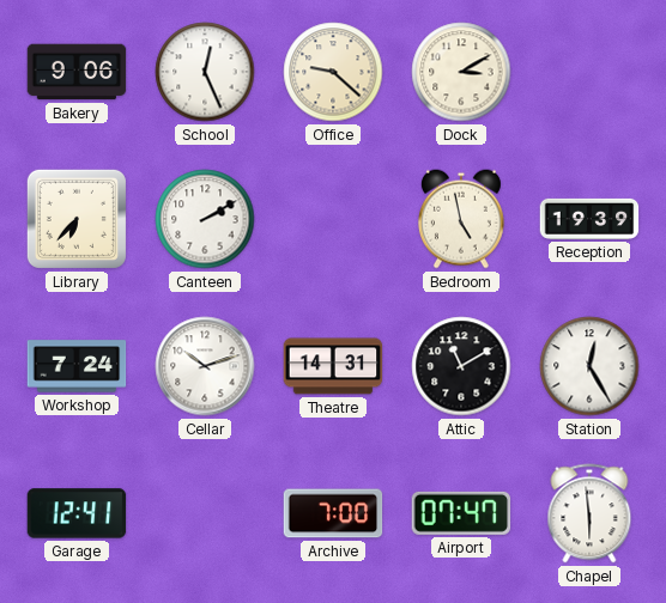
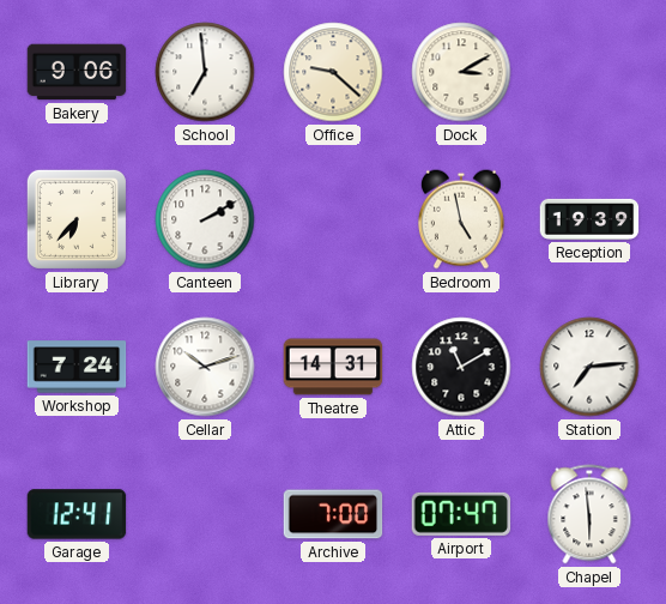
School: 12:26 -> 6:59
Station: 12:25 -> 7:14
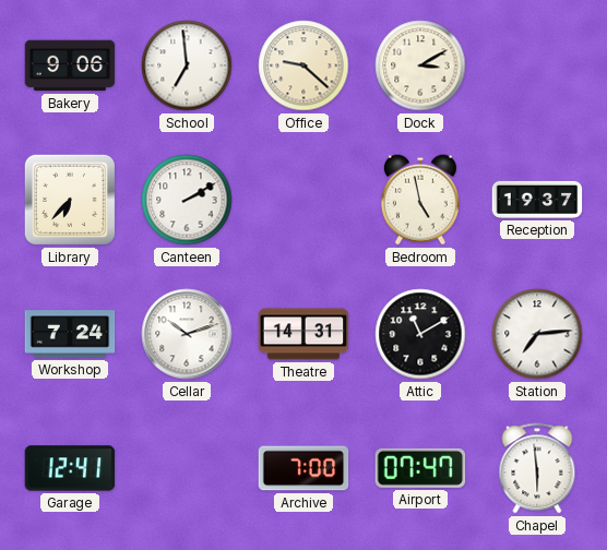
Reception: 19:39 -> 19:37
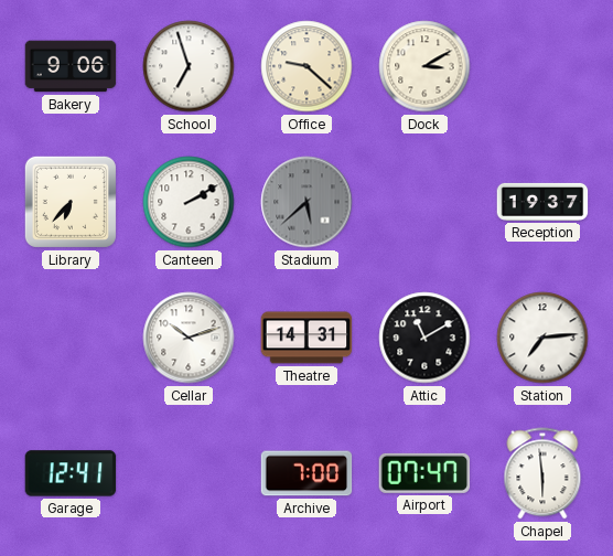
School: 6:59 -> 6:57
Stadium: none -> 5:38
Bedroom: 4:58 -> none
Workshop: 7:24 -> none
